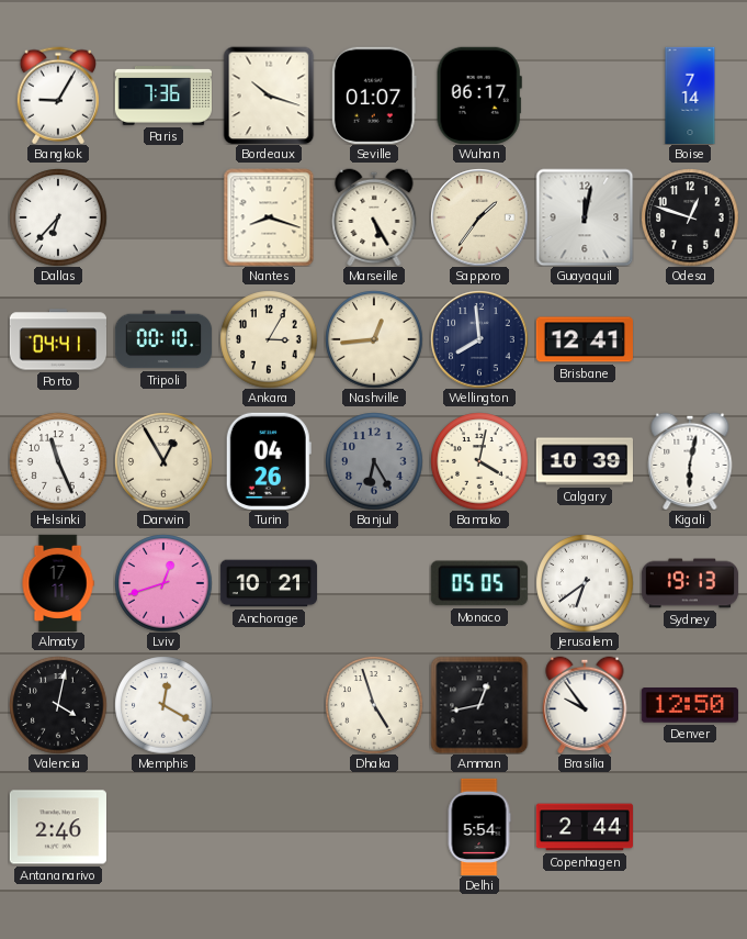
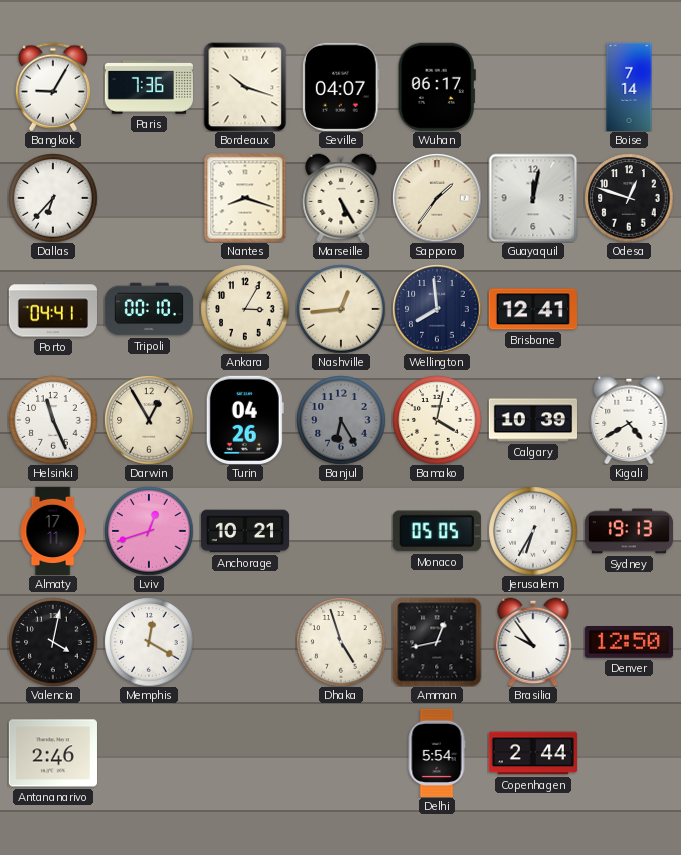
Seville: 01:07 -> 04:07
Kigali: 6:02 -> 4:40
Jerusalem: 6:39 -> 6:35
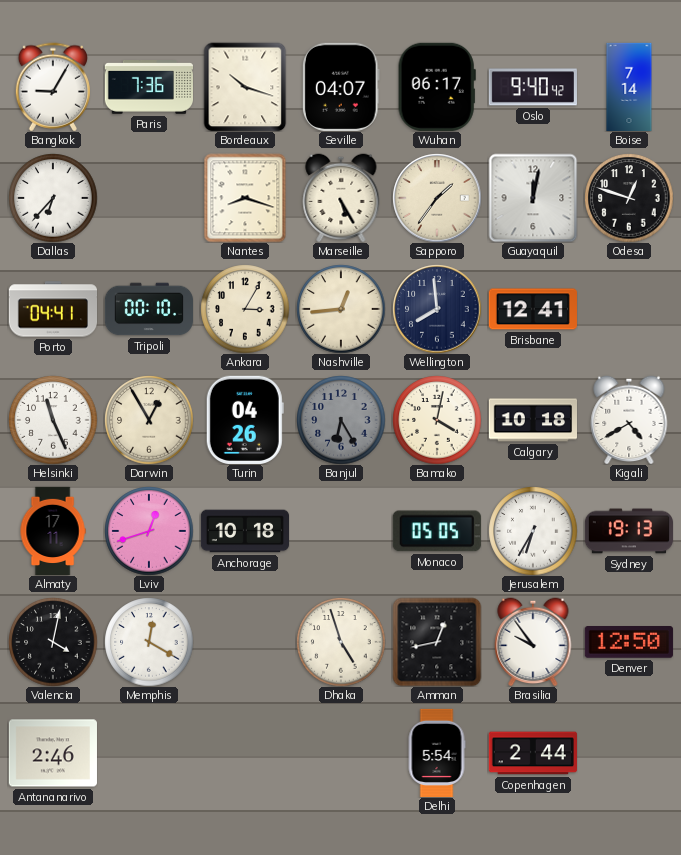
Oslo: none -> 9:40
Calgary: 10:39 -> 10:18
Anchorage: 10:21 -> 10:18
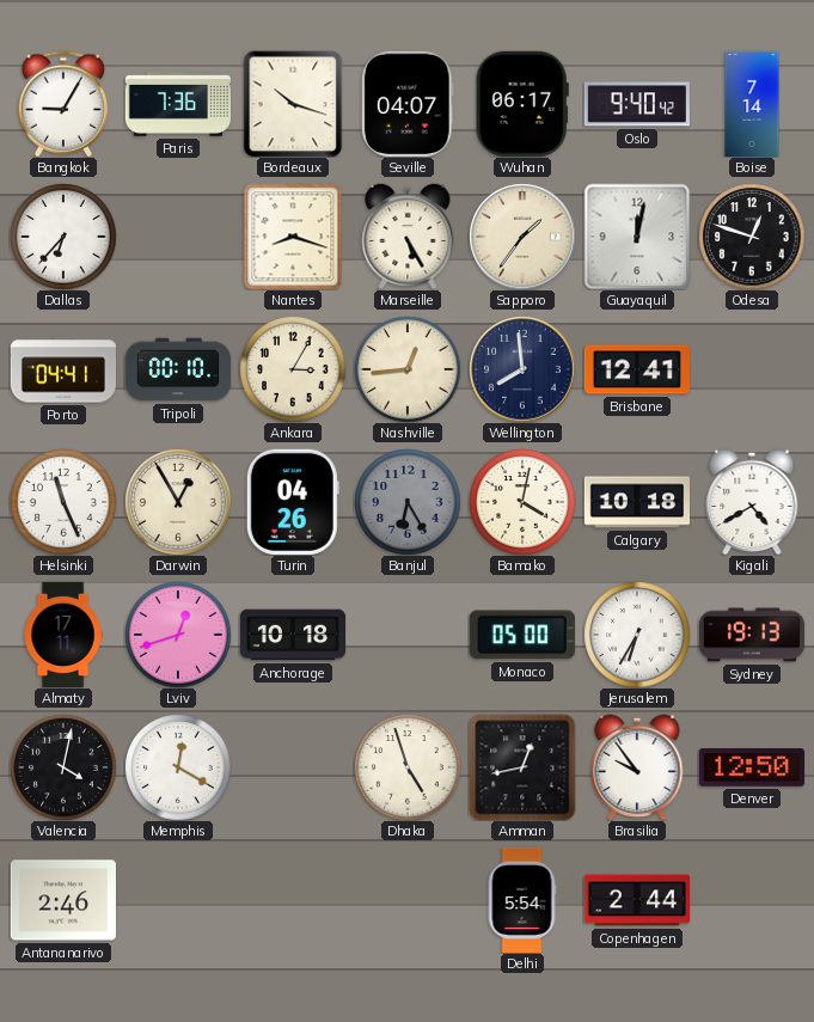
Monaco: 05:05 -> 05:00
